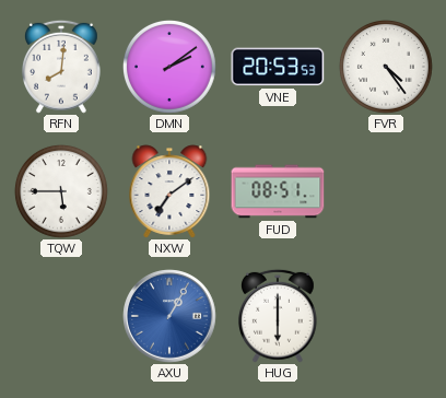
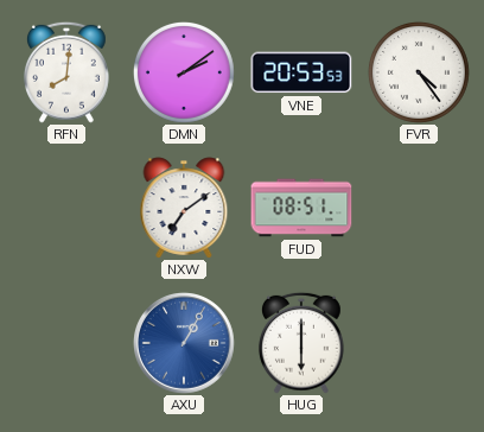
TQW: 5:45 -> none
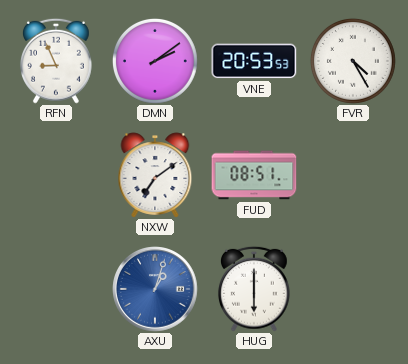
RFN: 8:01 -> 8:56
FVR: 4:24 -> 4:25
AXU: 1:05 -> 1:03
